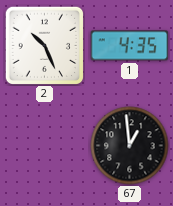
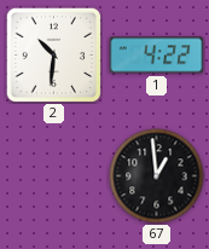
2: 10:26 -> 10:31
1: 4:35 -> 4:22
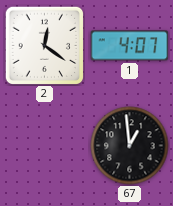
2: 10:31 -> 12:21
1: 4:22 -> 4:07
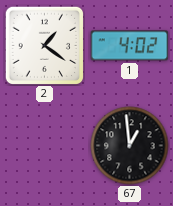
2: 12:21 -> 1:21
1: 4:07 -> 4:02
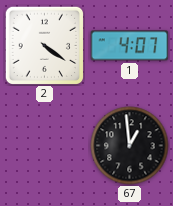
2: 1:21 -> 4:21
1: 4:02 -> 4:07
